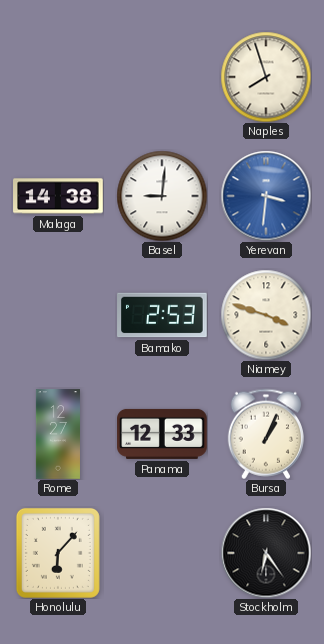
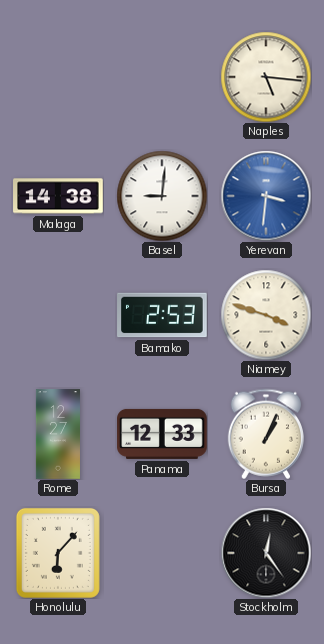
Naples: 7:57 -> 5:16
Stockholm: 6:24 -> 12:24
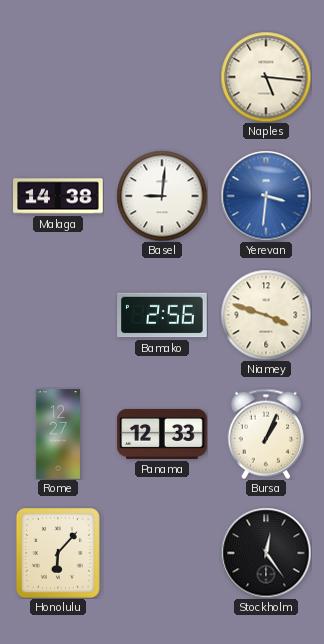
Bamako: 2:53 -> 2:56
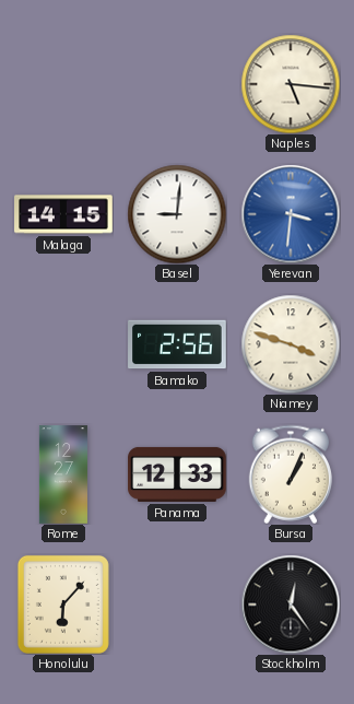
Malaga: 14:38 -> 14:15
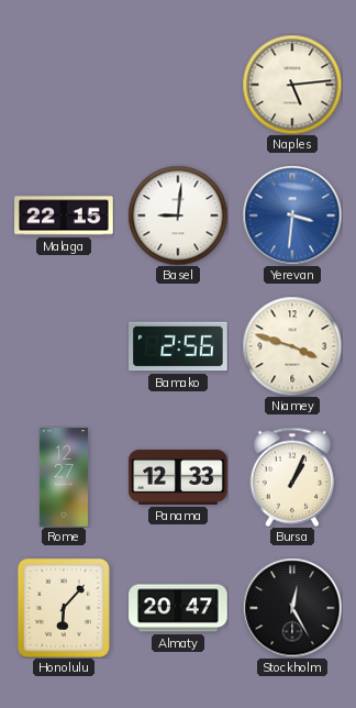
Naples: 5:16 -> 5:14
Malaga: 14:15 -> 22:15
Almaty: none -> 20:47
Stockholm: 12:24 -> 12:25
